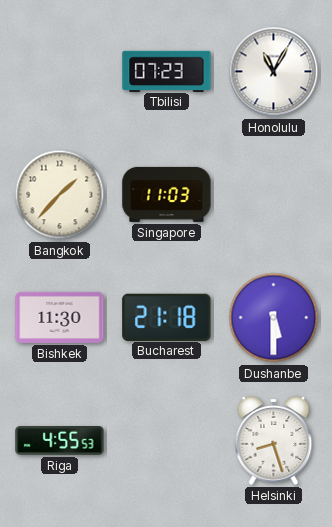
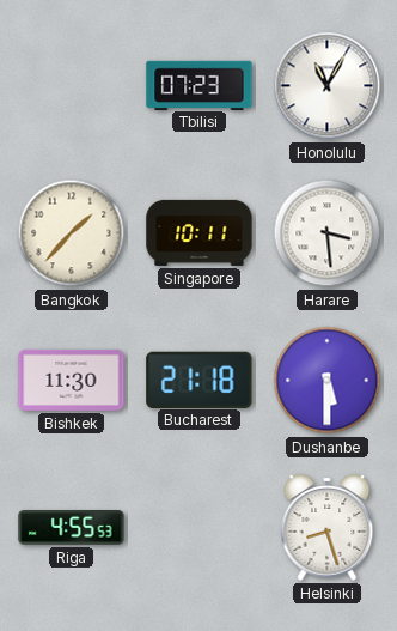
Singapore: 11:03 -> 10:11
Harare: none -> 3:29
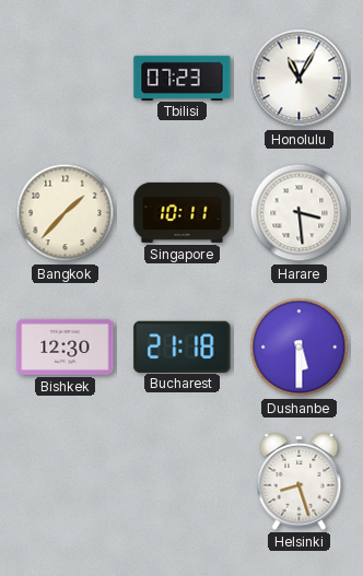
Bishkek: 11:30 -> 12:30
Riga: 4:55 -> none
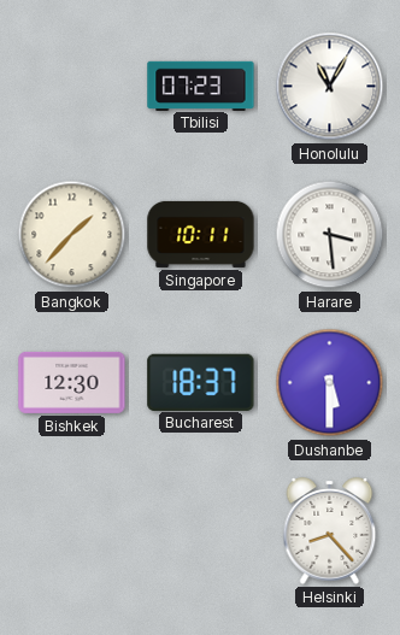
Bucharest: 21:18 -> 18:37
Helsinki: 8:27 -> 8:23
